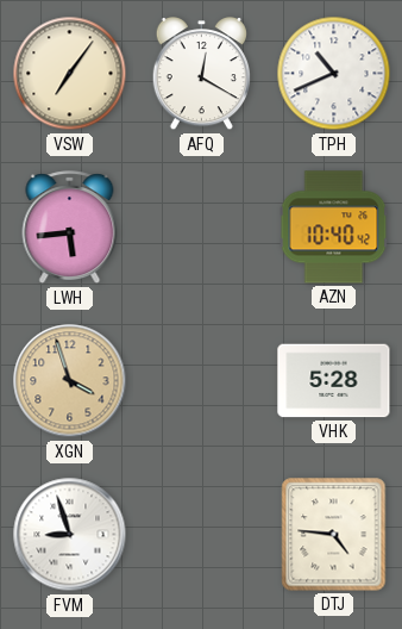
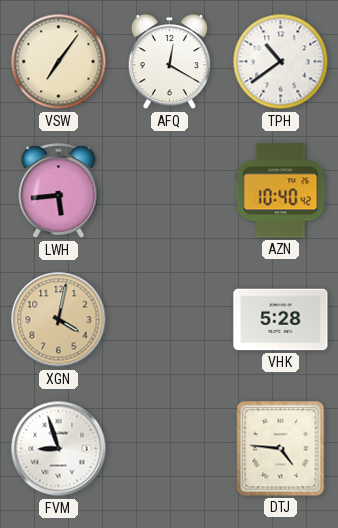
TPH: 10:41 -> 10:39
XGN: 3:57 -> 4:02
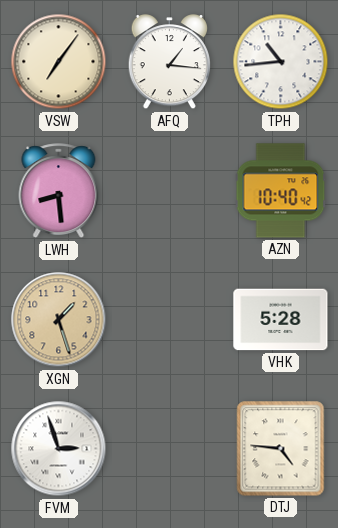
AFQ: 12:20 -> 1:16
TPH: 10:39 -> 10:44
LWH: 5:44 -> 8:29
XGN: 4:02 -> 1:27
FVM: 8:57 -> 2:57
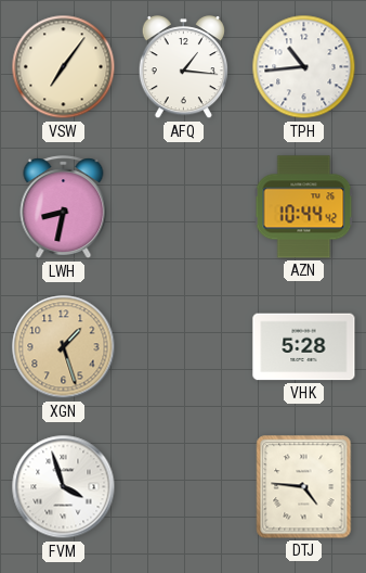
LWH: 8:29 -> 8:32
AZN: 10:40 -> 10:44
FVM: 2:57 -> 3:57
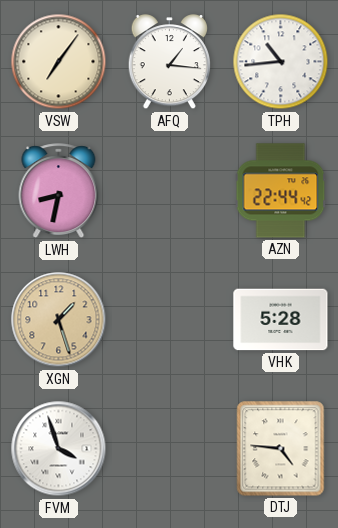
AZN: 10:44 -> 22:44
